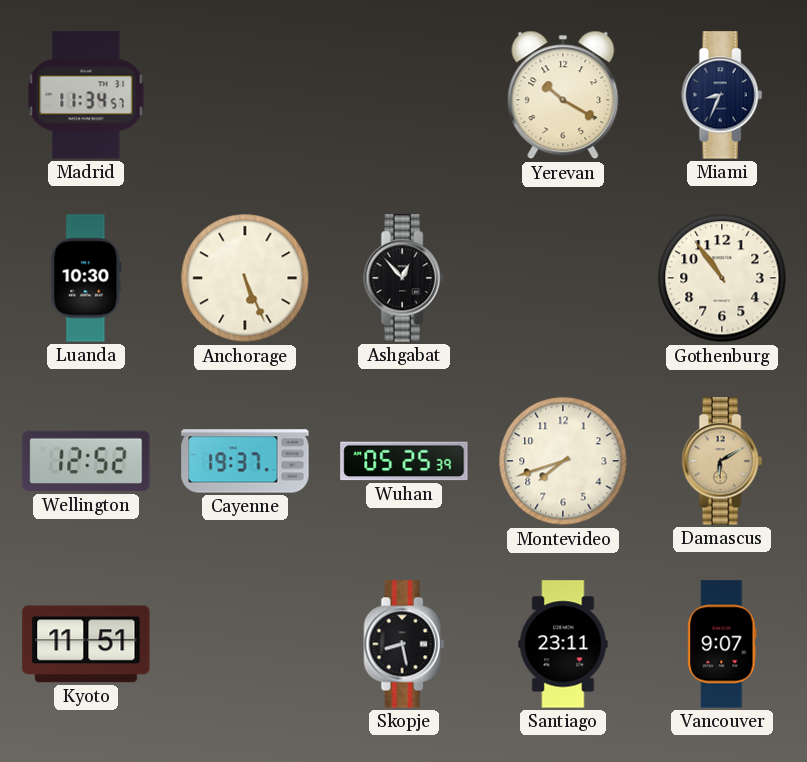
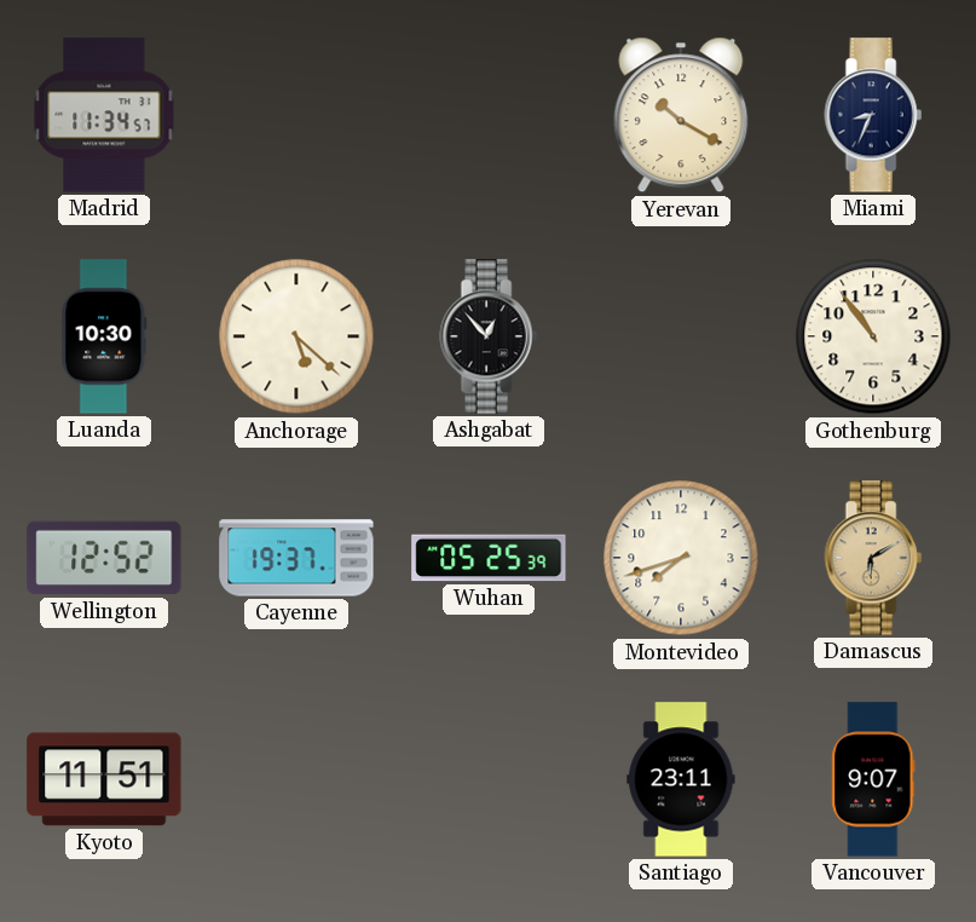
Anchorage: 5:26 -> 5:22
Skopje: 8:28 -> none
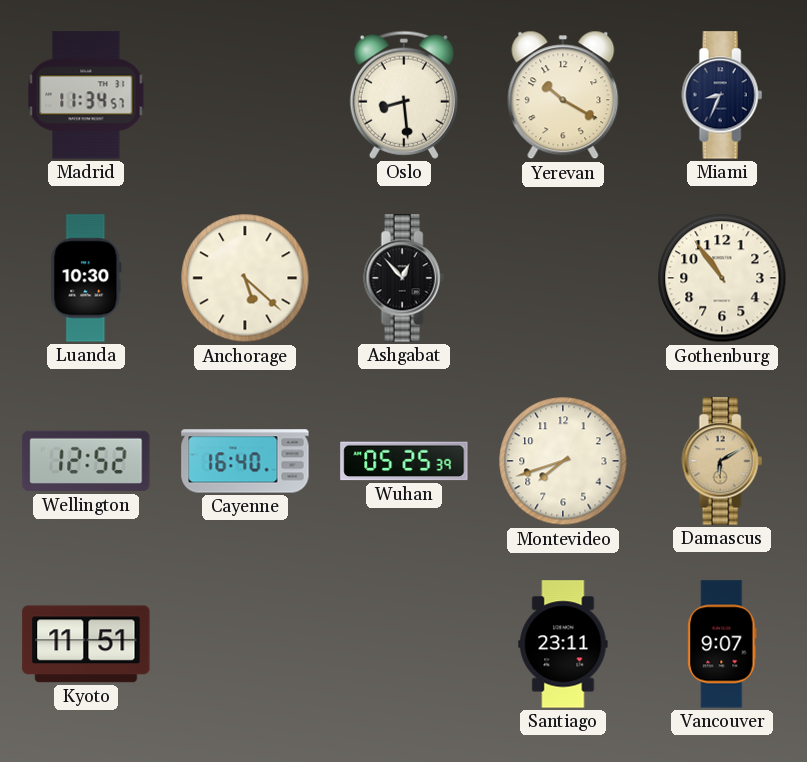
Oslo: none -> 8:29
Cayenne: 19:37 -> 16:40
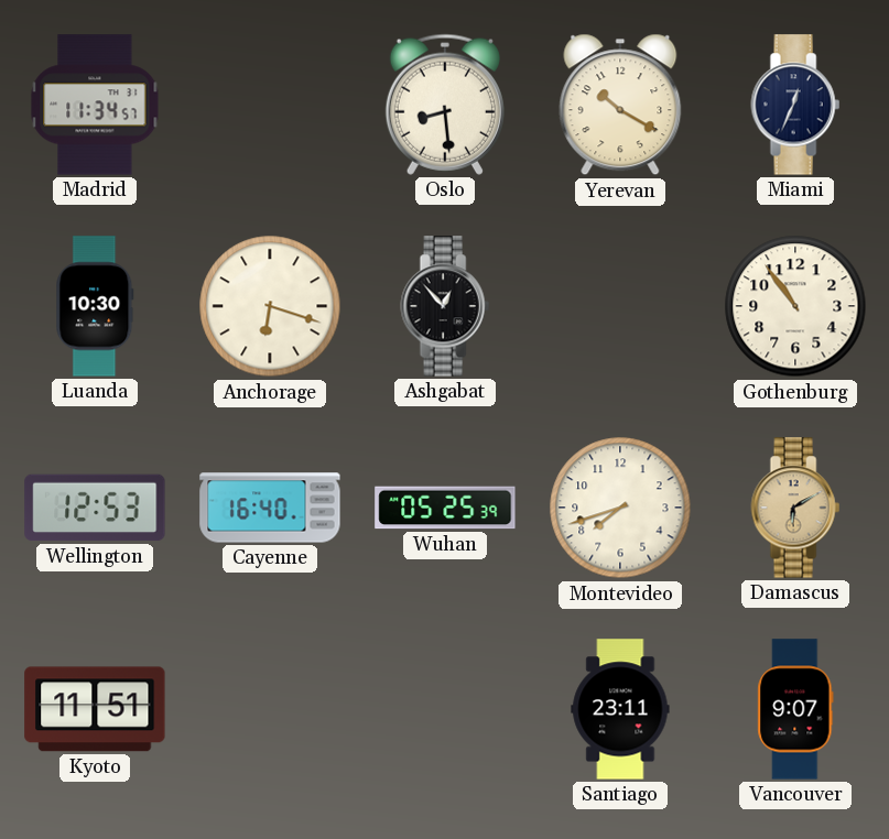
Miami: 8:34 -> 12:34
Anchorage: 5:22 -> 6:18
Wellington: 12:52 -> 12:53
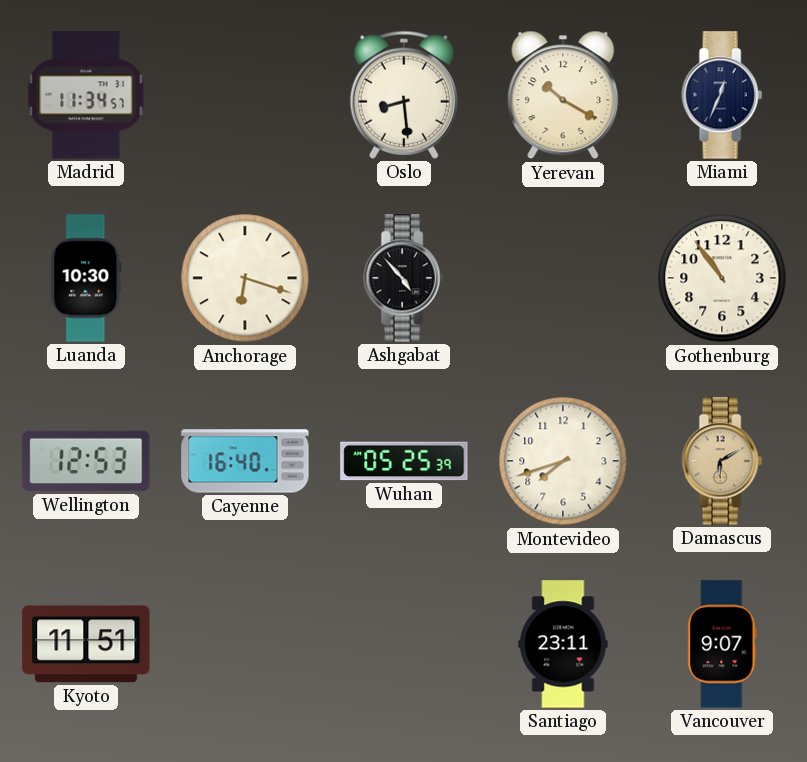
Ashgabat: 12:53 -> 4:53
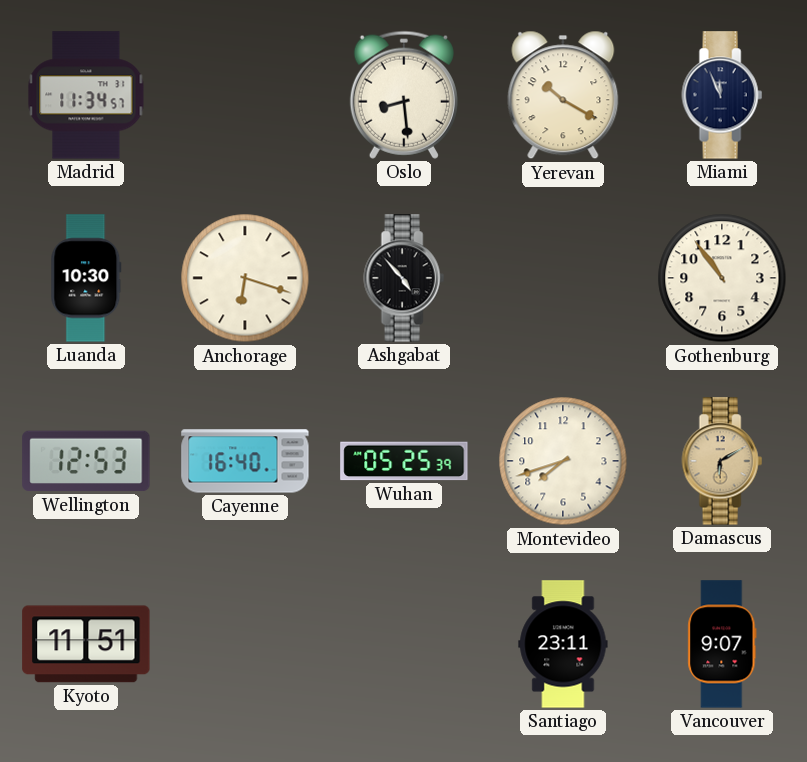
Miami: 12:34 -> 11:56
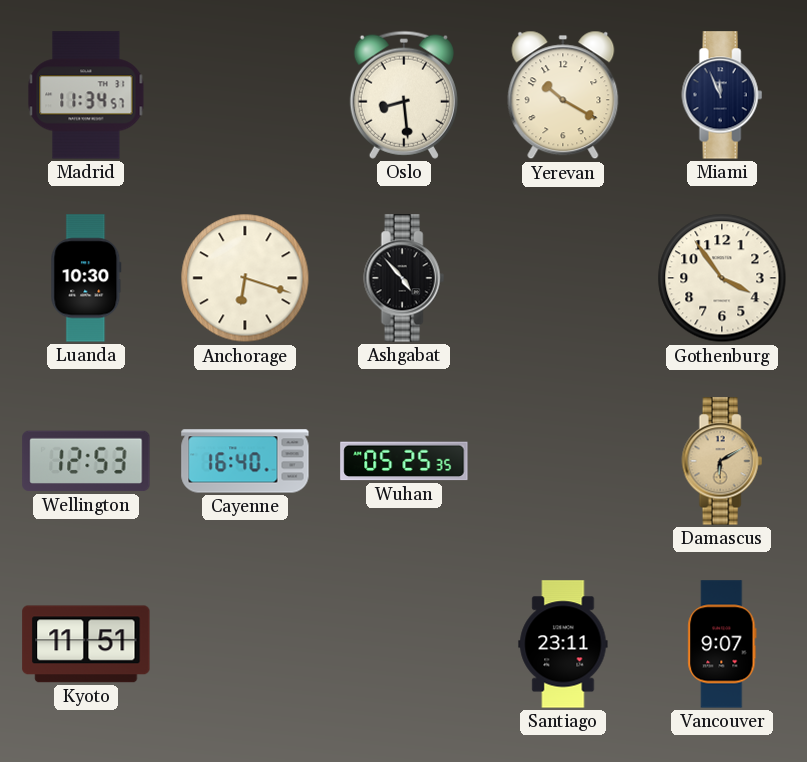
Gothenburg: 10:54 -> 3:54
Wuhan: 05:25:39 -> 05:25:35
Montevideo: 7:42 -> none
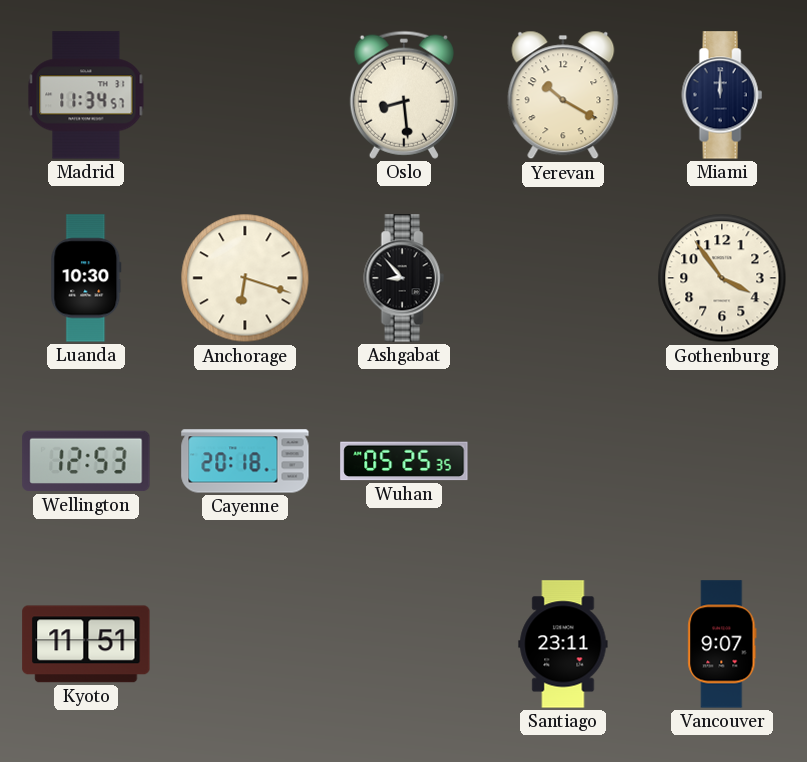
Miami: 11:56 -> 12:00
Ashgabat: 4:53 -> 8:53
Cayenne: 16:40 -> 20:18
Damascus: 6:10 -> none
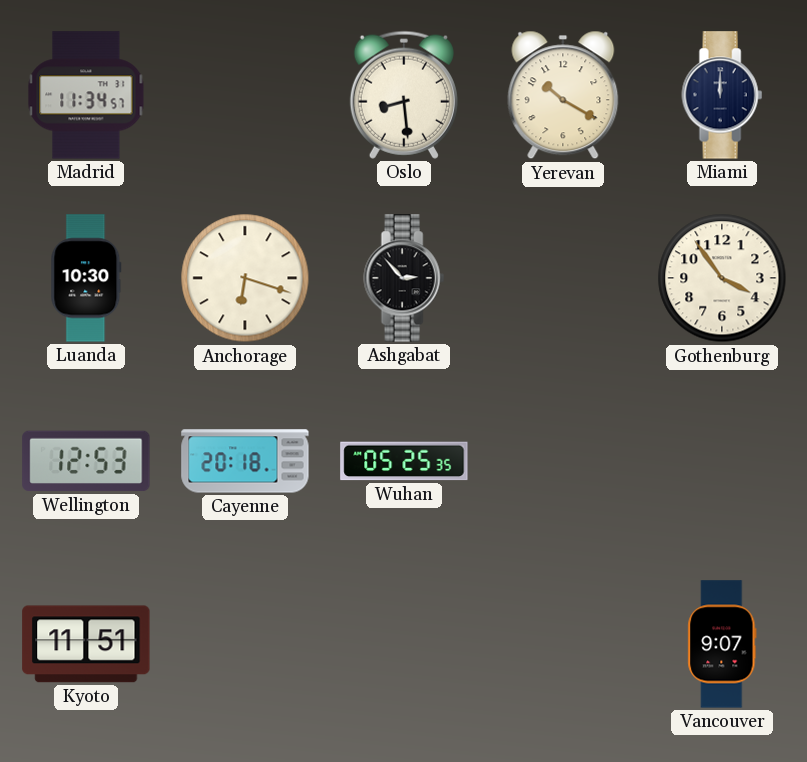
Ashgabat: 8:53 -> 2:53
Santiago: 23:11 -> none
